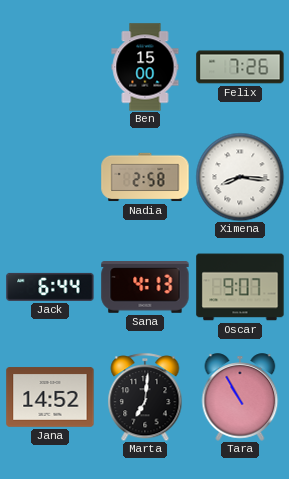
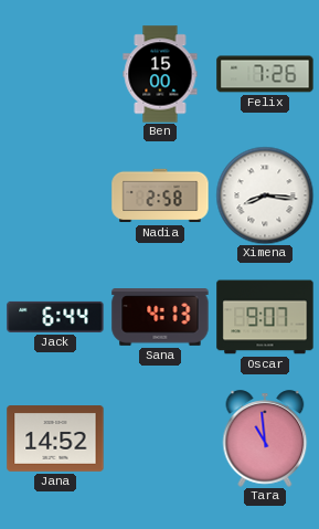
Marta: 7:01 -> none
Tara: 10:55 -> 10:59
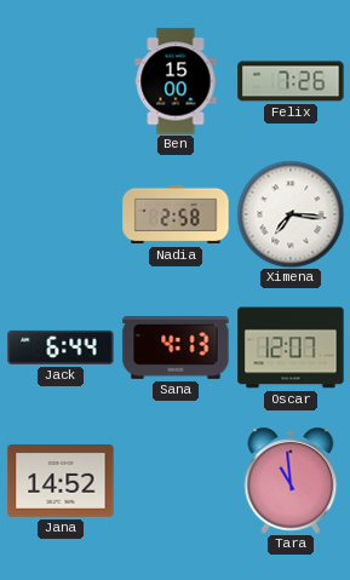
Ximena: 8:16 -> 7:16
Oscar: 9:07 -> 12:07
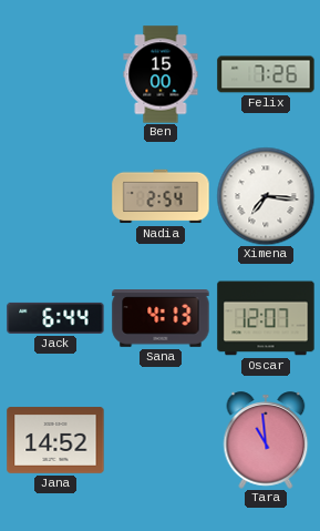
Nadia: 2:58 -> 2:54
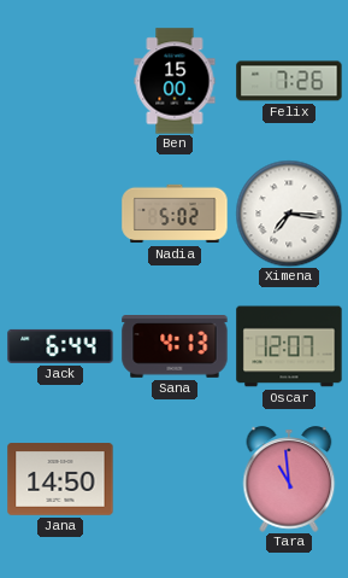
Nadia: 2:54 -> 5:02
Jana: 14:52 -> 14:50
